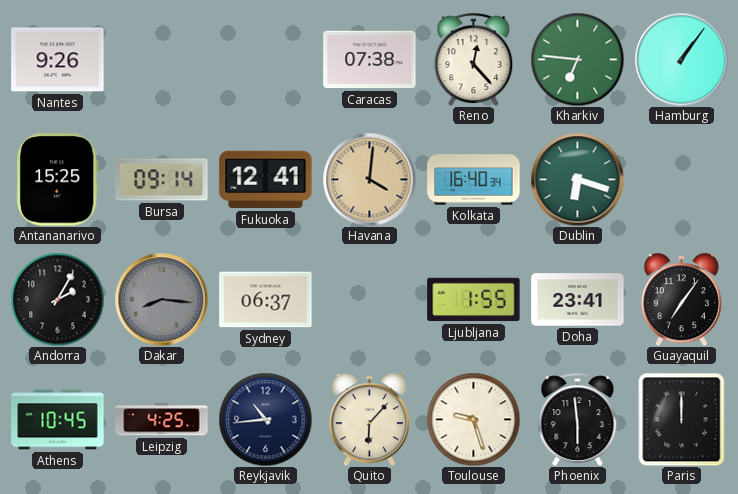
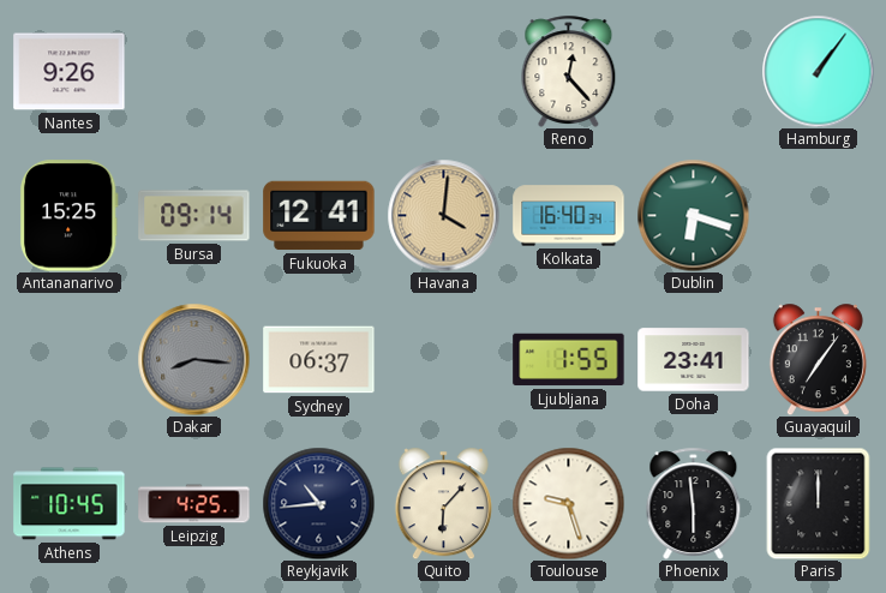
Caracas: 07:38 -> none
Kharkiv: 6:46 -> none
Andorra: 2:05 -> none
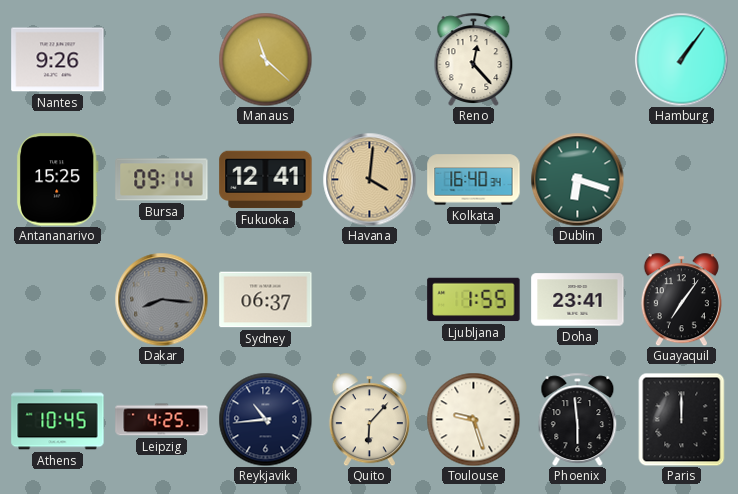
Manaus: none -> 11:22
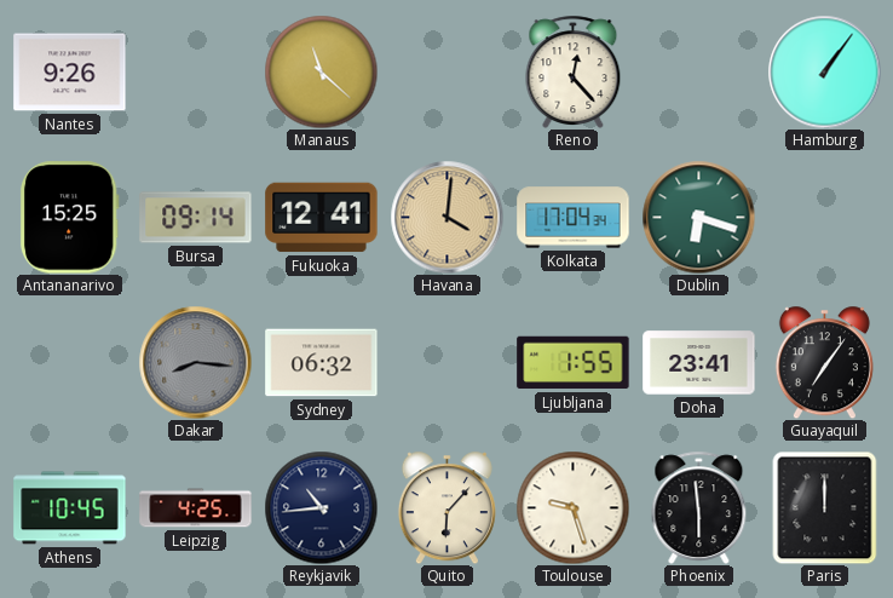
Kolkata: 16:40 -> 17:04
Sydney: 06:37 -> 06:32
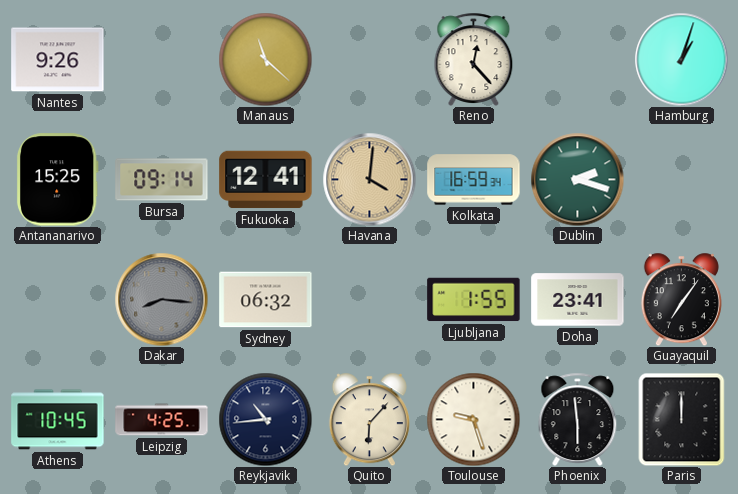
Hamburg: 1:06 -> 1:03
Kolkata: 17:04 -> 16:59
Dublin: 6:18 -> 2:18
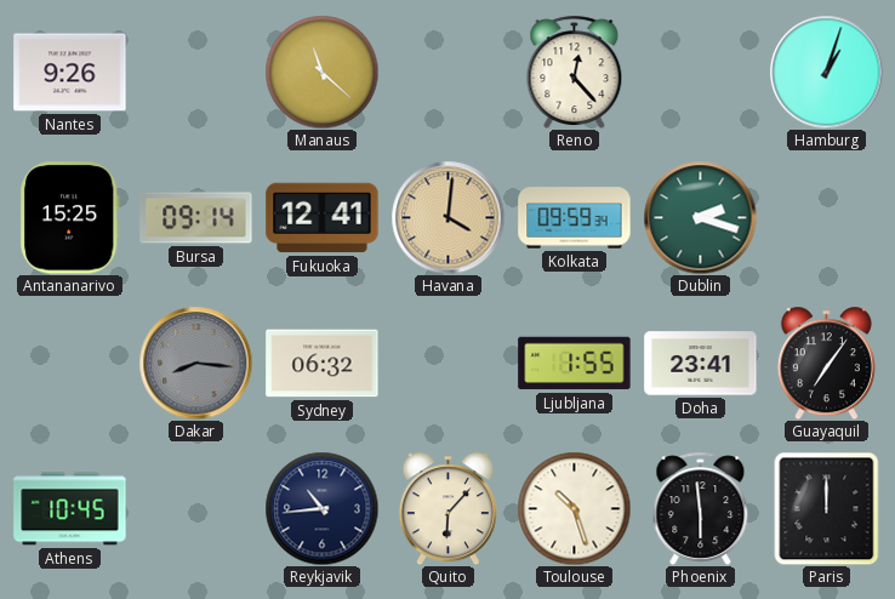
Kolkata: 16:59 -> 09:59
Leipzig: 4:25 -> none
Toulouse: 9:27 -> 10:27
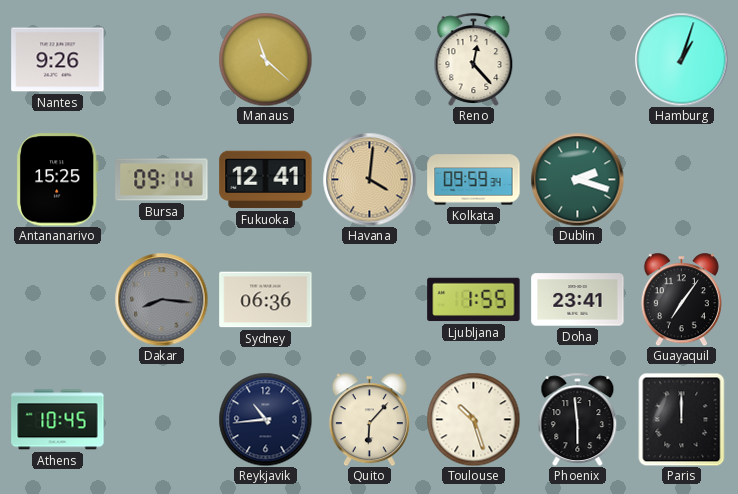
Sydney: 06:32 -> 06:36
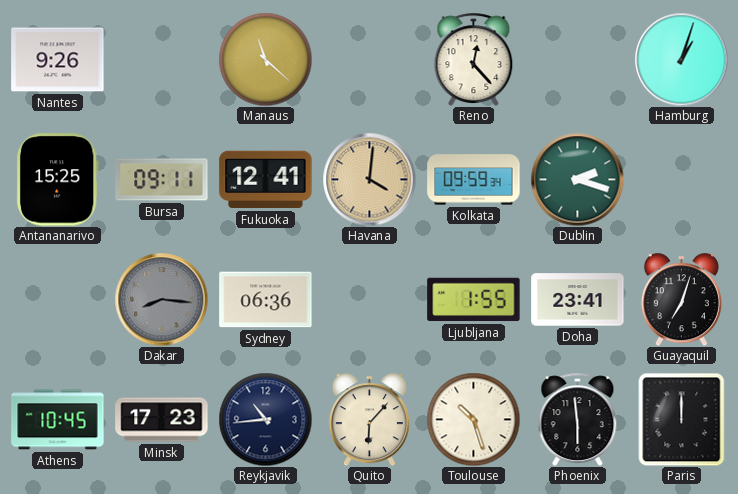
Bursa: 09:14 -> 09:11
Guayaquil: 7:06 -> 7:03
Minsk: none -> 17:23
